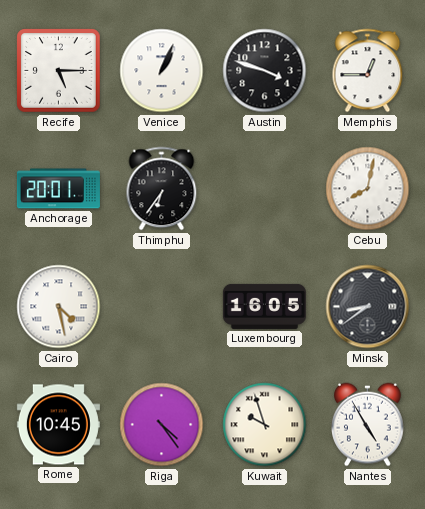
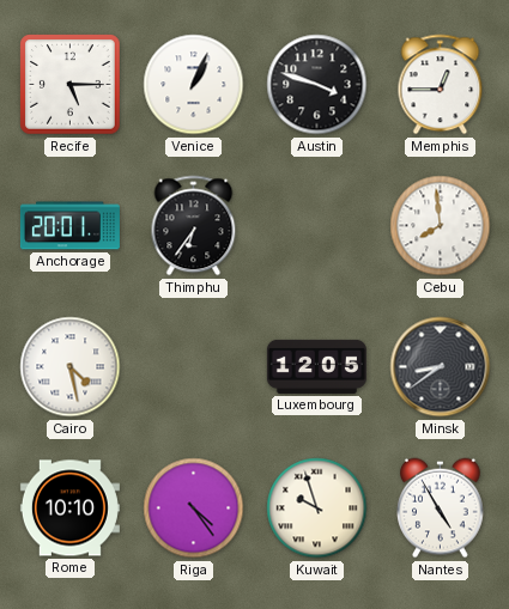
Cebu: 8:02 -> 7:59
Luxembourg: 16:05 -> 12:05
Rome: 10:45 -> 10:10
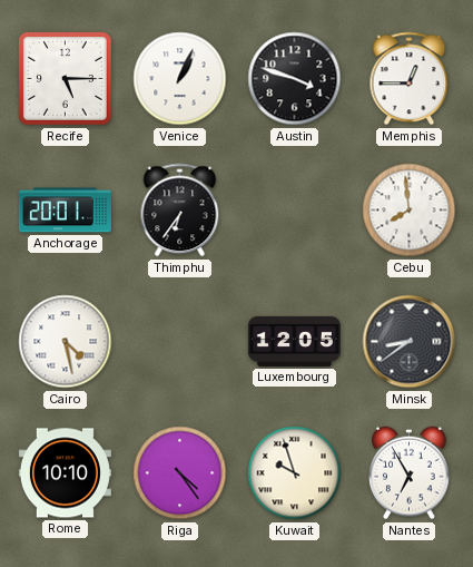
Nantes: 4:55 -> 6:55
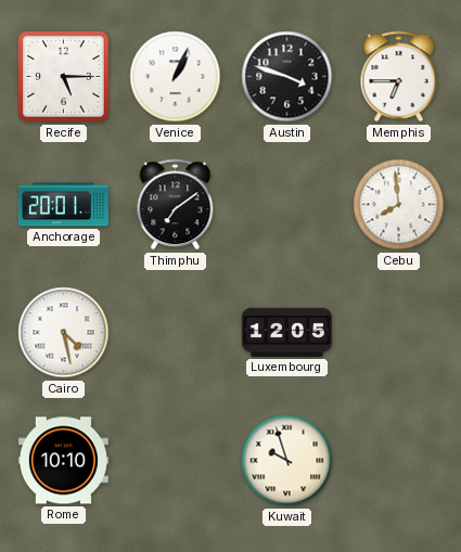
Memphis: 12:45 -> 6:45
Thimphu: 6:36 -> 7:09
Minsk: 8:39 -> none
Riga: 4:24 -> none
Nantes: 6:55 -> none
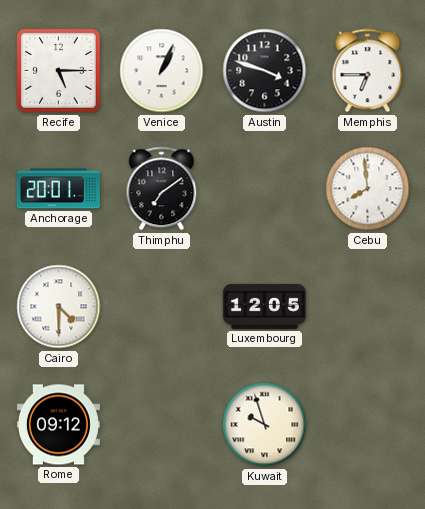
Cairo: 4:28 -> 4:30
Rome: 10:10 -> 09:12
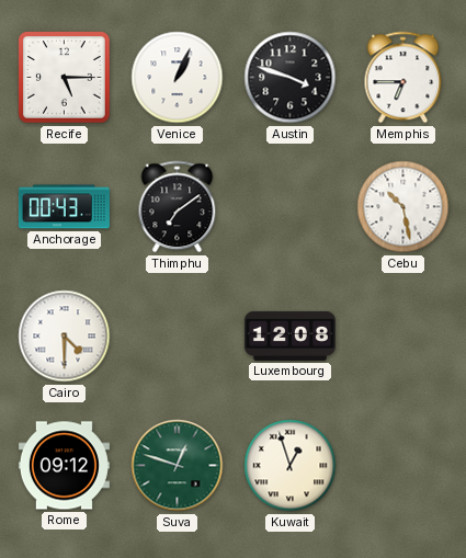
Anchorage: 20:01 -> 00:43
Cebu: 7:59 -> 10:28
Luxembourg: 12:05 -> 12:08
Suva: none -> 12:48
Kuwait: 9:57 -> 12:57
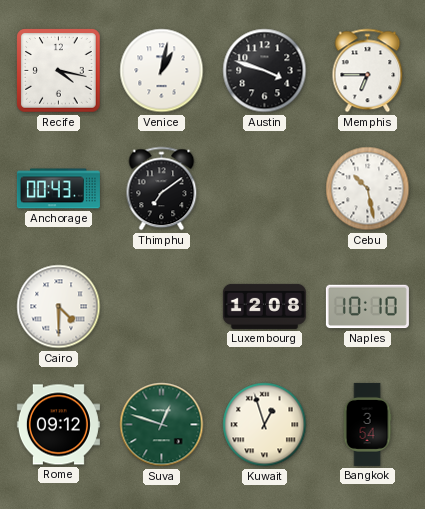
Recife: 5:15 -> 4:17
Venice: 1:04 -> 1:02
Naples: none -> 10:10
Bangkok: none -> 3:54
